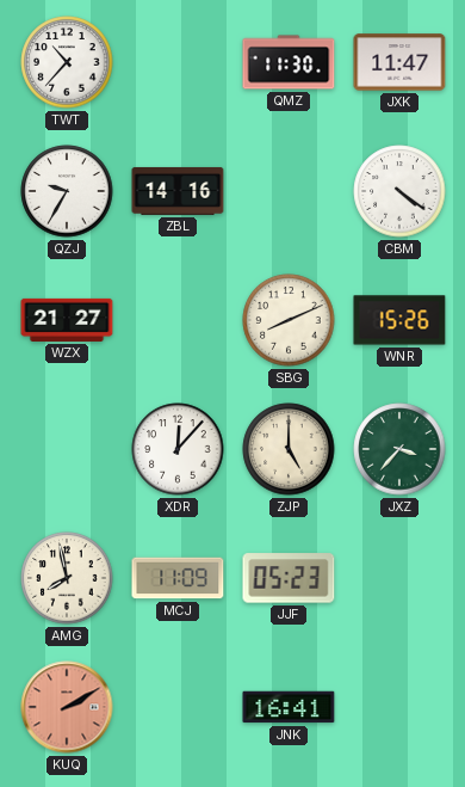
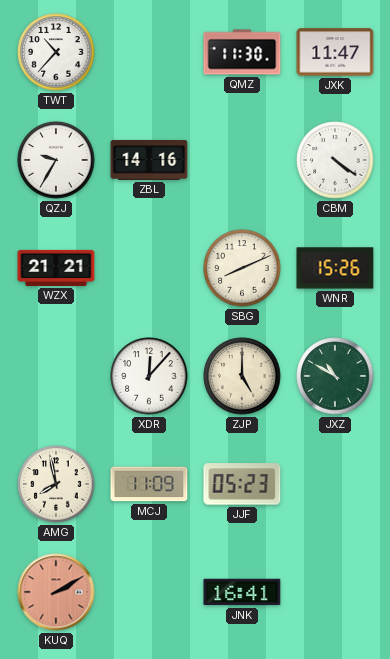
WZX: 21:27 -> 21:21
JXZ: 3:37 -> 10:50
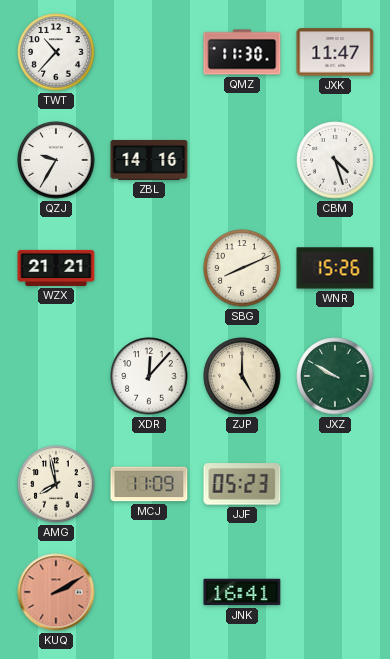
CBM: 4:21 -> 4:27
JXZ: 10:50 -> 9:50
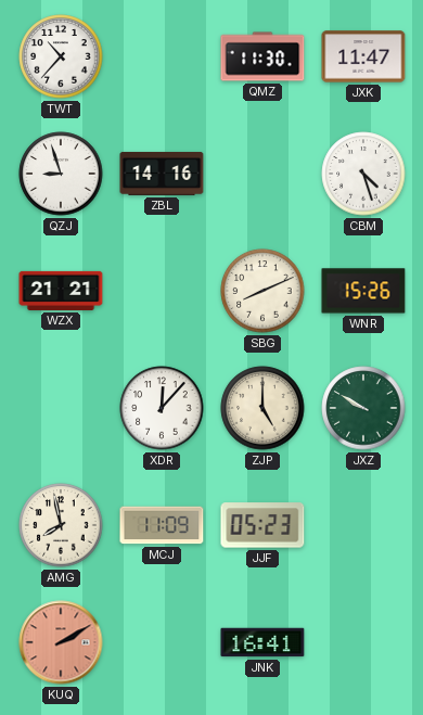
QZJ: 9:35 -> 8:57
